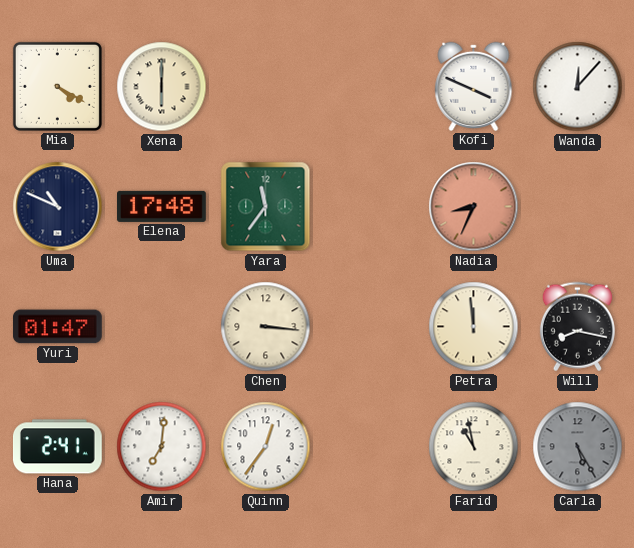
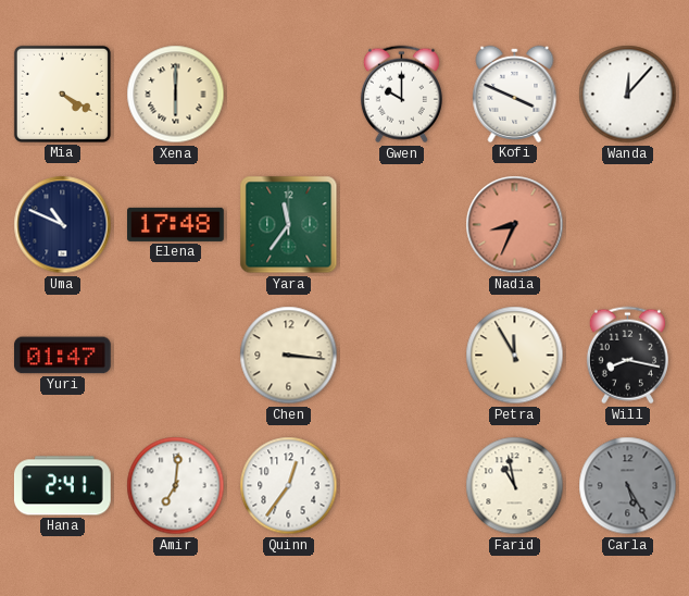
Gwen: none -> 10:00
Petra: 11:59 -> 11:55
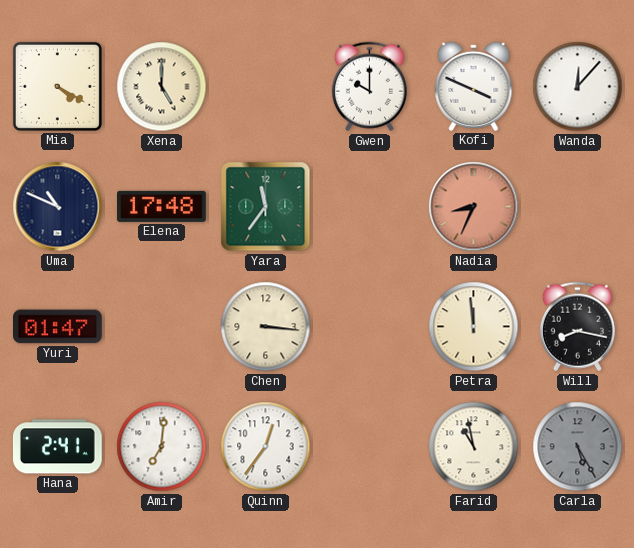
Xena: 6:00 -> 5:00
Petra: 11:55 -> 11:59
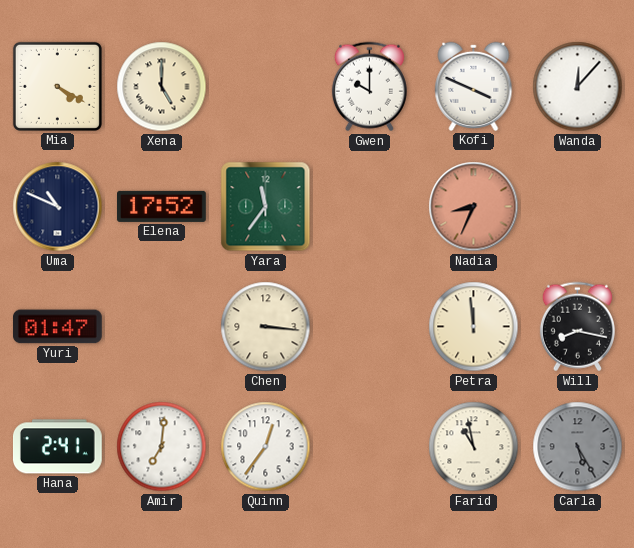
Elena: 17:48 -> 17:52
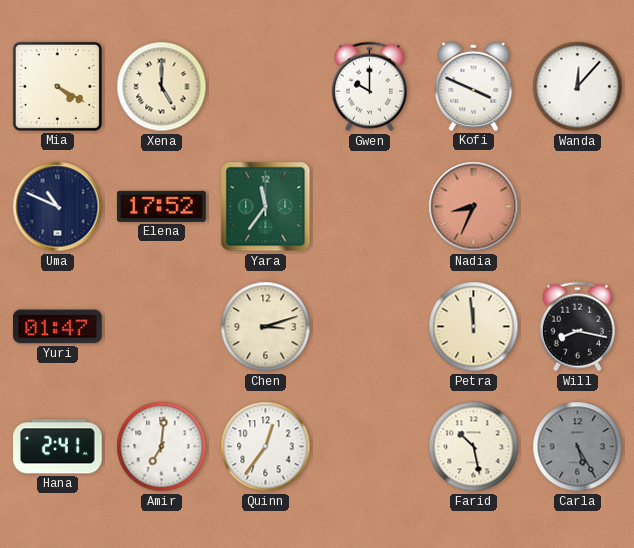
Chen: 3:16 -> 3:12
Farid: 10:58 -> 10:28
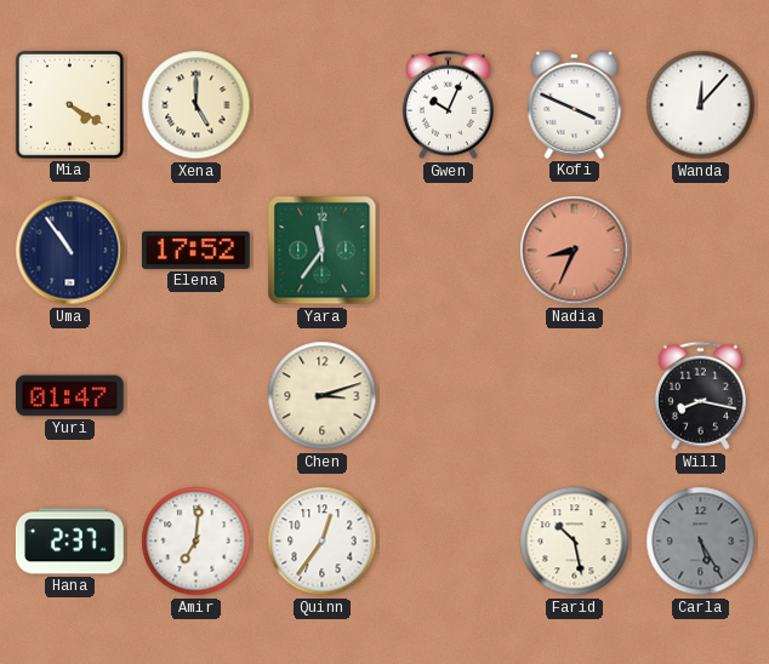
Gwen: 10:00 -> 10:04
Uma: 10:49 -> 10:54
Petra: 11:59 -> none
Hana: 2:41 -> 2:37
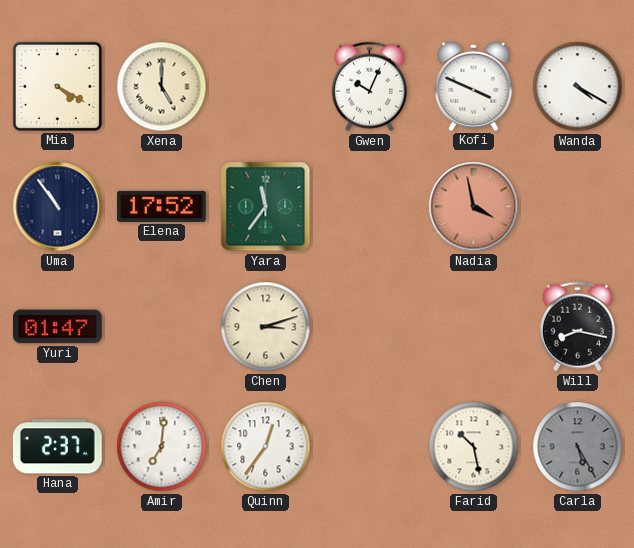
Wanda: 12:07 -> 4:20
Nadia: 8:34 -> 3:58
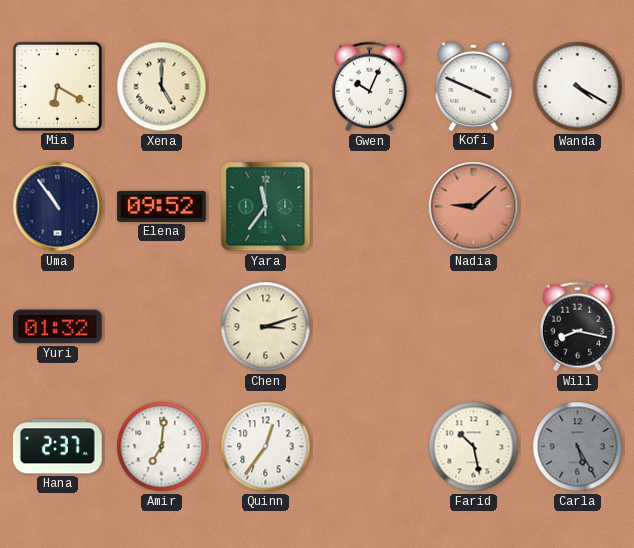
Mia: 4:20 -> 6:20
Elena: 17:52 -> 09:52
Nadia: 3:58 -> 9:08
Yuri: 01:47 -> 01:32
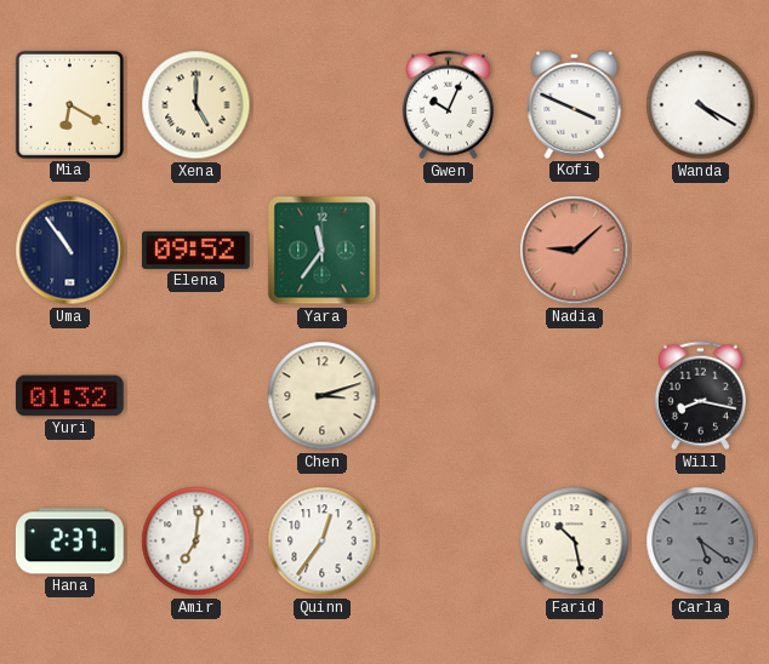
Carla: 5:25 -> 5:21
